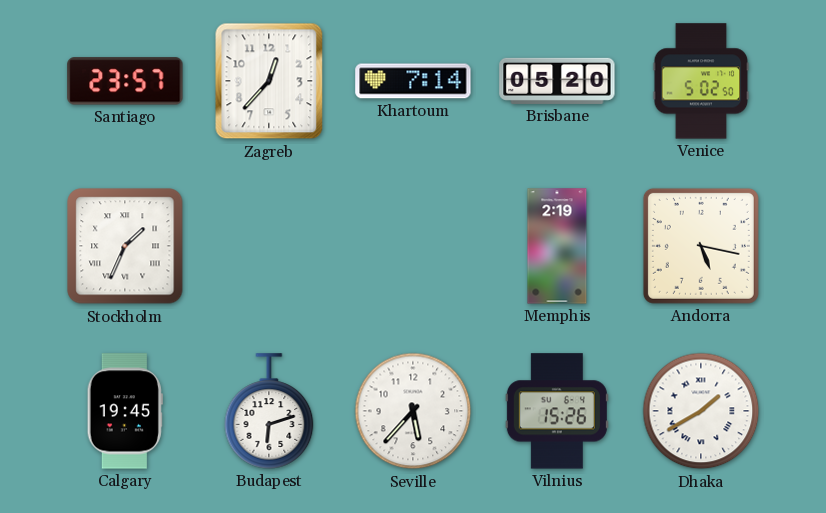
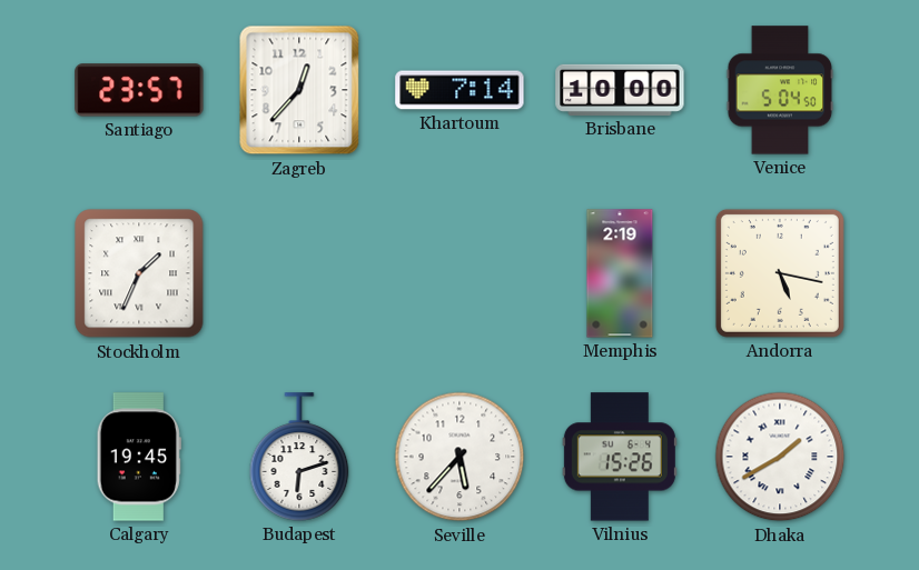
Brisbane: 05:20 -> 10:00
Venice: 5:02 -> 5:04
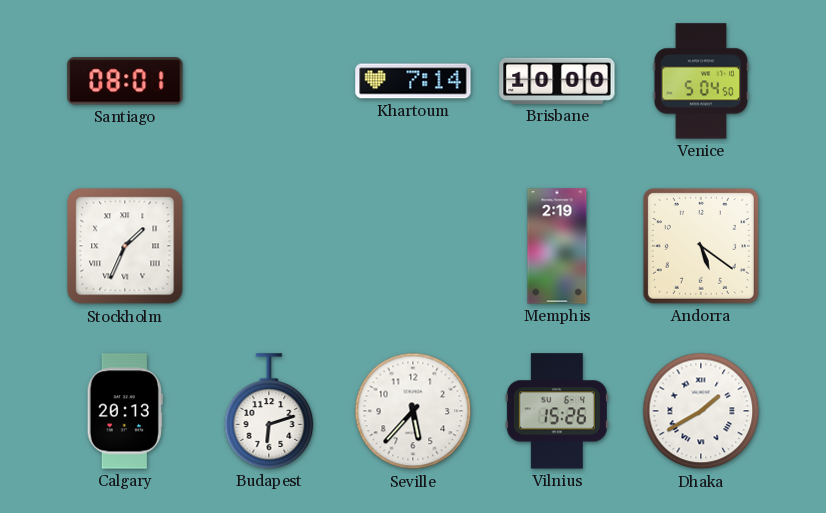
Santiago: 23:57 -> 08:01
Zagreb: 12:37 -> none
Andorra: 5:17 -> 5:21
Calgary: 19:45 -> 20:13
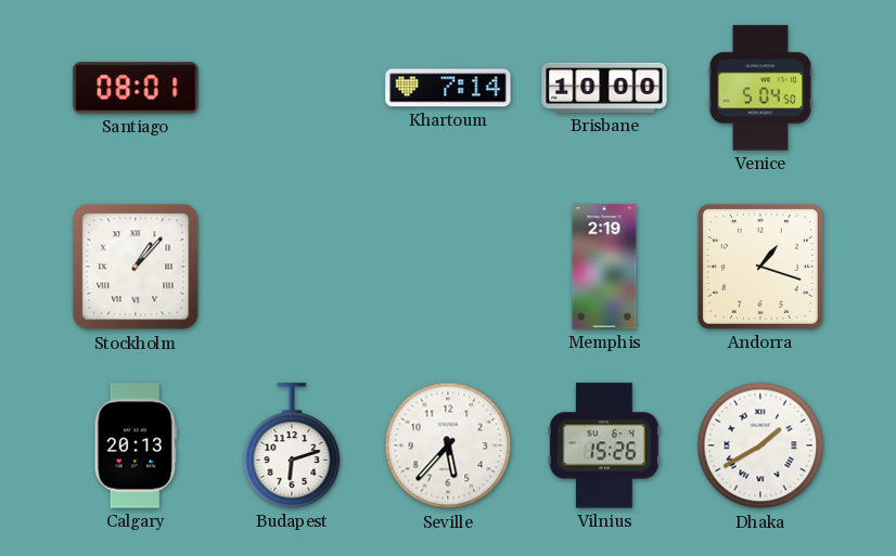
Stockholm: 1:34 -> 1:07
Andorra: 5:21 -> 1:18
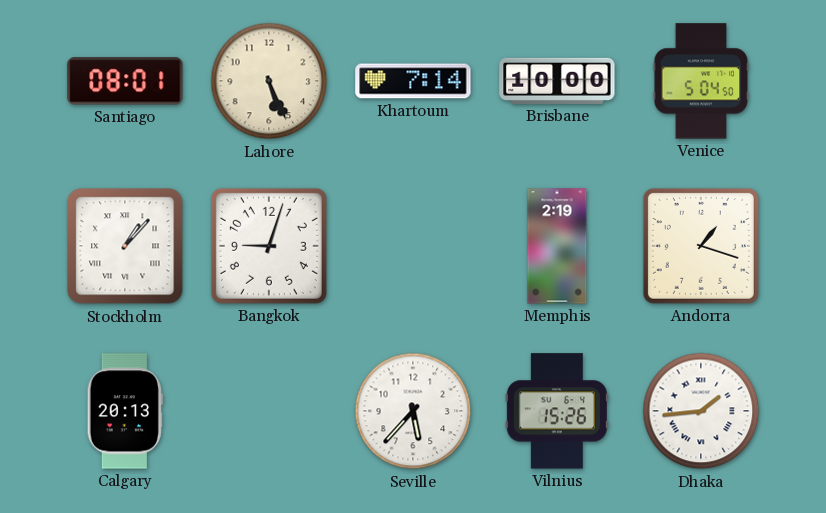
Lahore: none -> 5:26
Bangkok: none -> 9:03
Budapest: 6:12 -> none
Dhaka: 1:40 -> 1:44
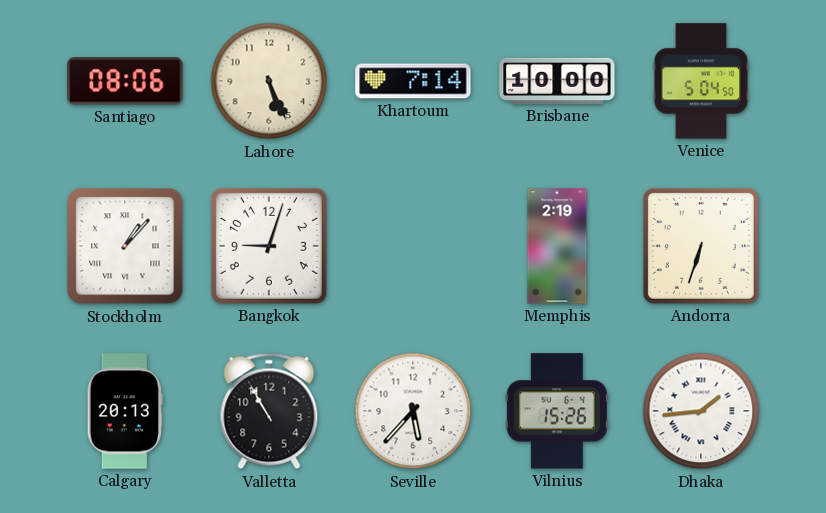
Santiago: 08:01 -> 08:06
Andorra: 1:18 -> 6:33
Valletta: none -> 10:55
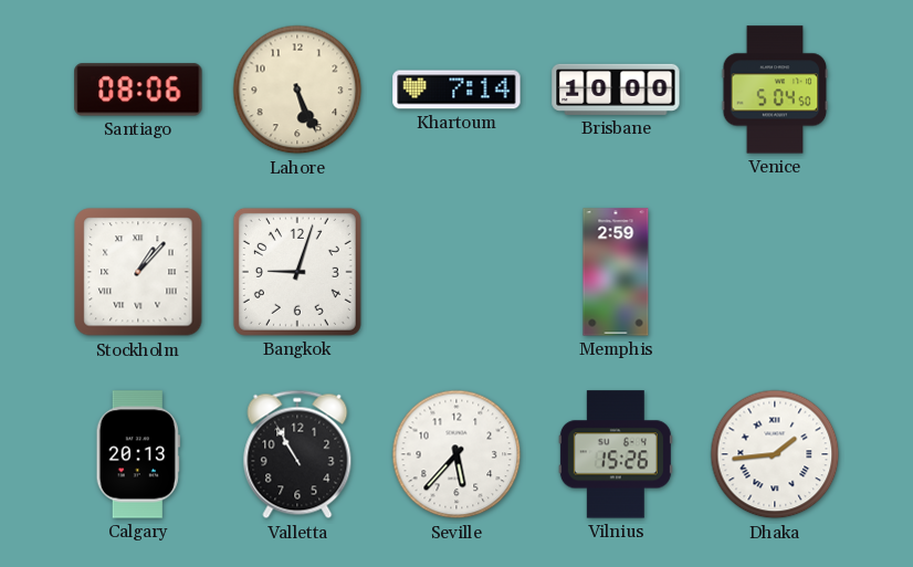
Memphis: 2:19 -> 2:59
Andorra: 6:33 -> none
